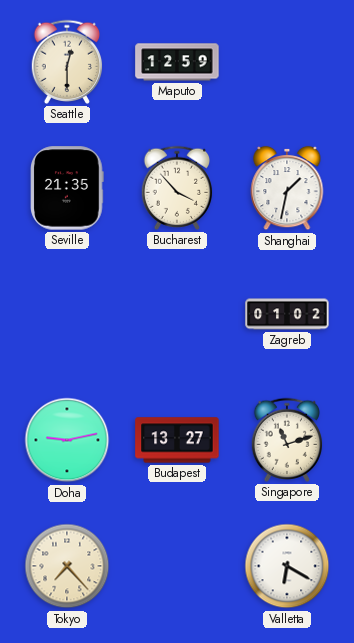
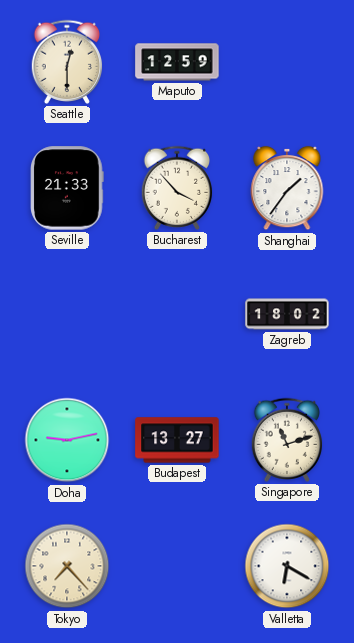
Seville: 21:35 -> 21:33
Shanghai: 1:32 -> 1:36
Zagreb: 01:02 -> 18:02
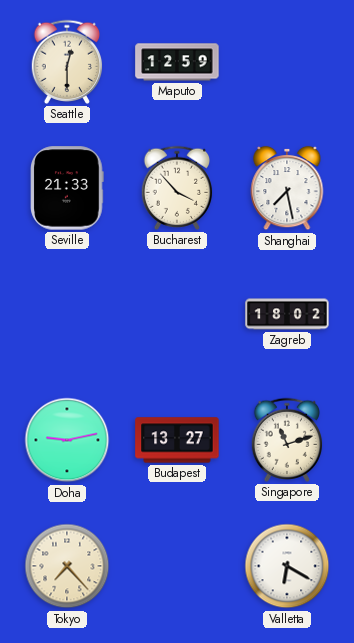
Shanghai: 1:36 -> 7:28
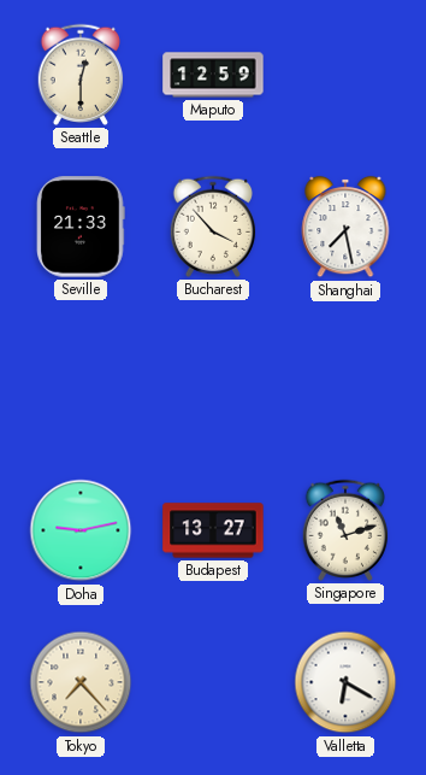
Zagreb: 18:02 -> none
